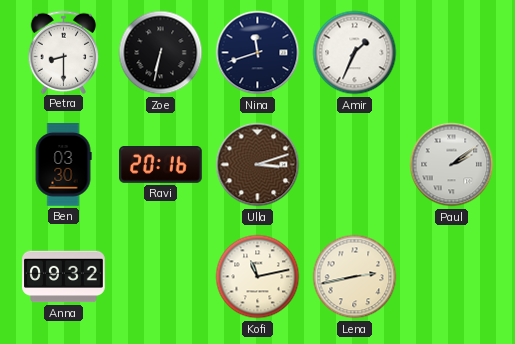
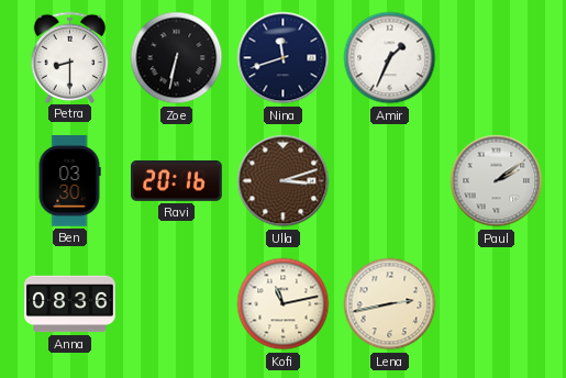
Anna: 09:32 -> 08:36
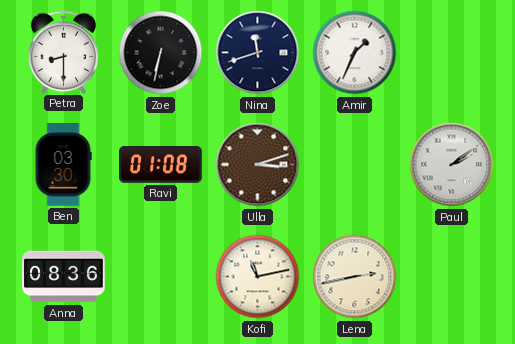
Ravi: 20:16 -> 01:08
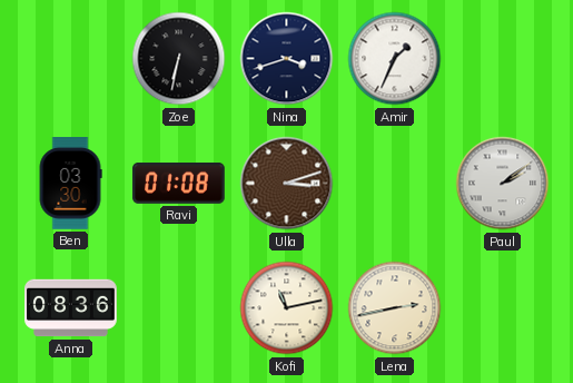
Petra: 8:30 -> none
Nina: 11:42 -> 3:42
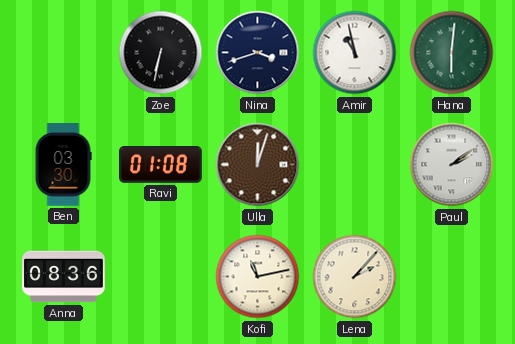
Amir: 1:34 -> 10:58
Hana: none -> 6:01
Ulla: 3:12 -> 12:03
Lena: 2:43 -> 2:07
